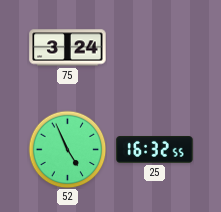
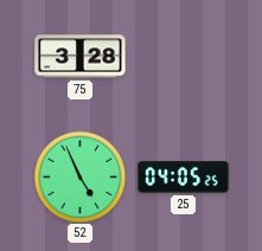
75: 3:24 -> 3:28
25: 16:32 -> 04:05
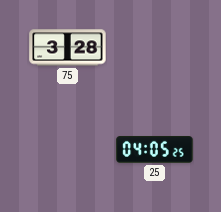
52: 4:56 -> none
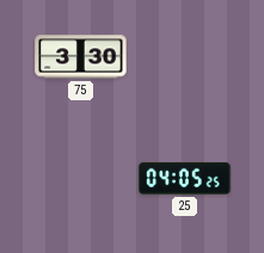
75: 3:28 -> 3:30
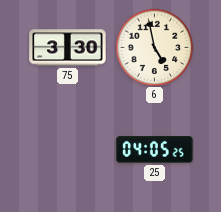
6: none -> 4:58
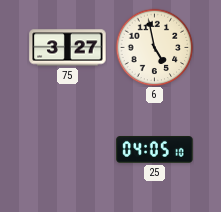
75: 3:30 -> 3:27
25: 04:05:25 -> 04:05:10
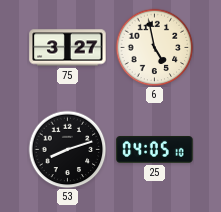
53: none -> 8:12
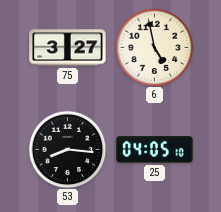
53: 8:12 -> 8:16
